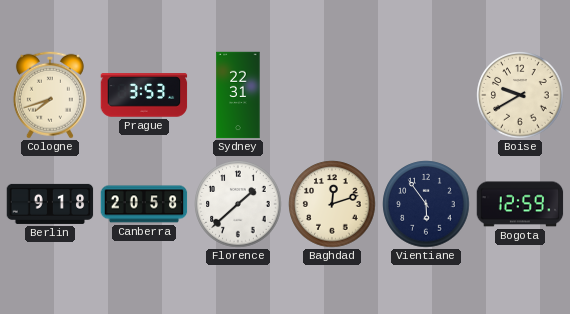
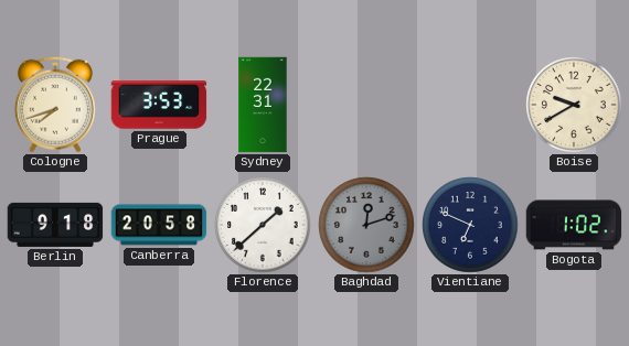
Baghdad dial: cream -> grey
Vientiane: 5:54 -> 6:49
Bogota: 12:59 -> 1:02
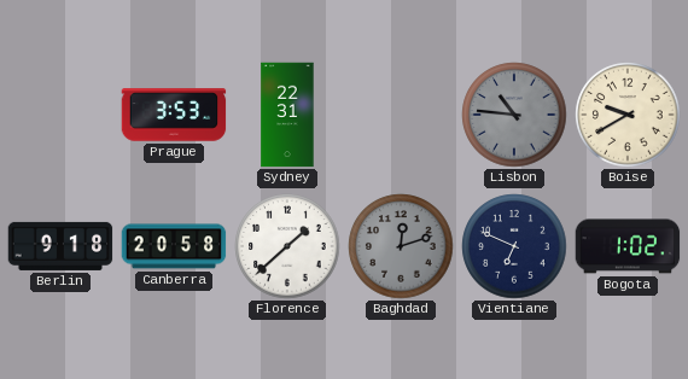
Cologne: 7:42 -> none
Lisbon: none -> 10:46
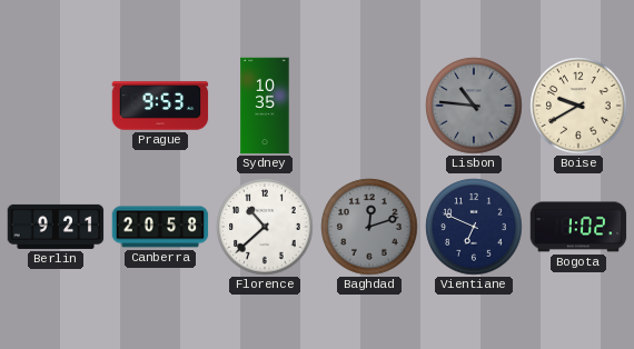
Prague: 3:53 -> 9:53
Sydney: 22:31 -> 10:35
Berlin: 9:18 -> 9:21
Florence: 1:38 -> 10:38
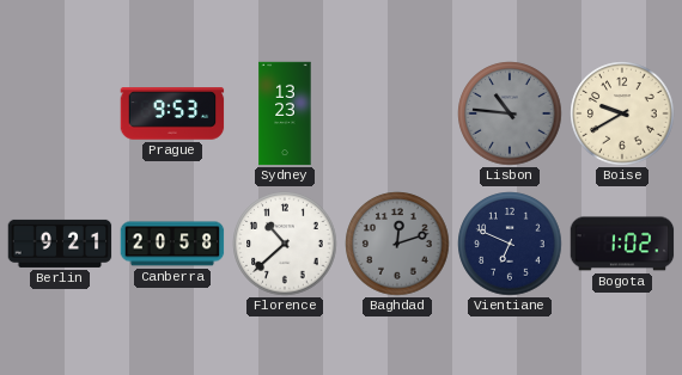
Sydney: 10:35 -> 13:23
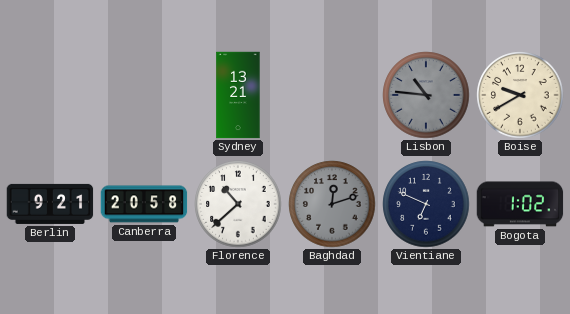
Prague: 9:53 -> none
Sydney: 13:23 -> 13:21
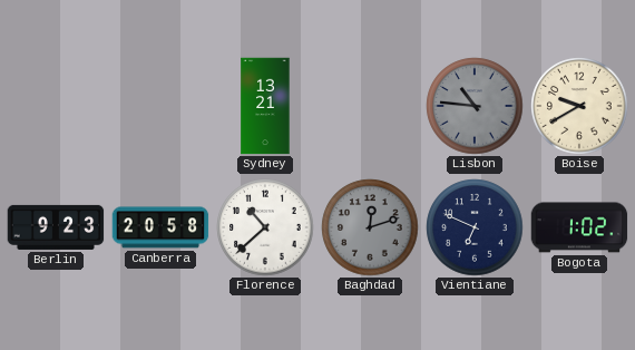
Berlin: 9:21 -> 9:23
